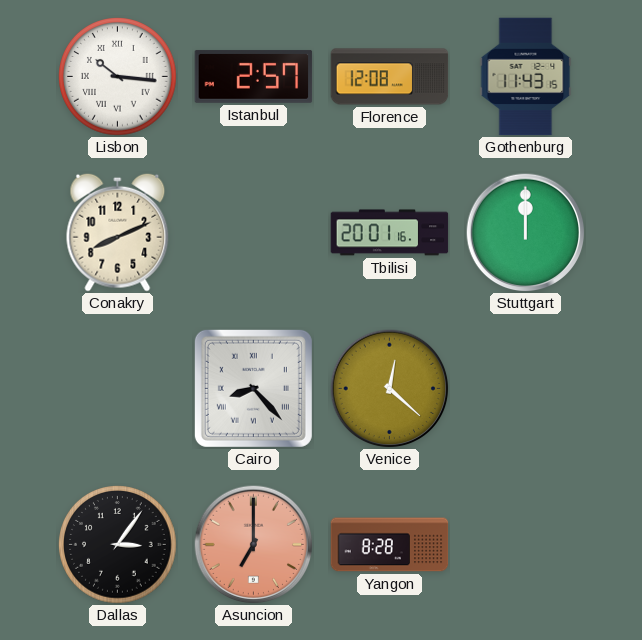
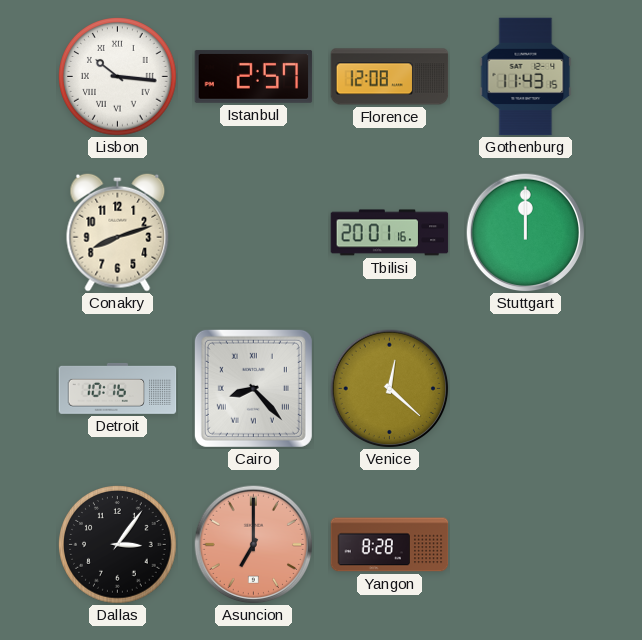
Conakry: 8:11 -> 8:12
Detroit: none -> 10:16
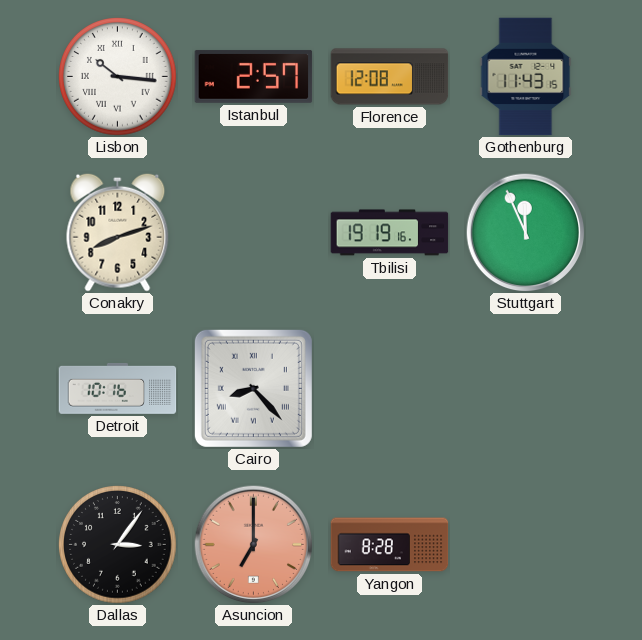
Tbilisi: 20:01 -> 19:19
Stuttgart: 12:00 -> 11:56
Venice: 12:22 -> none
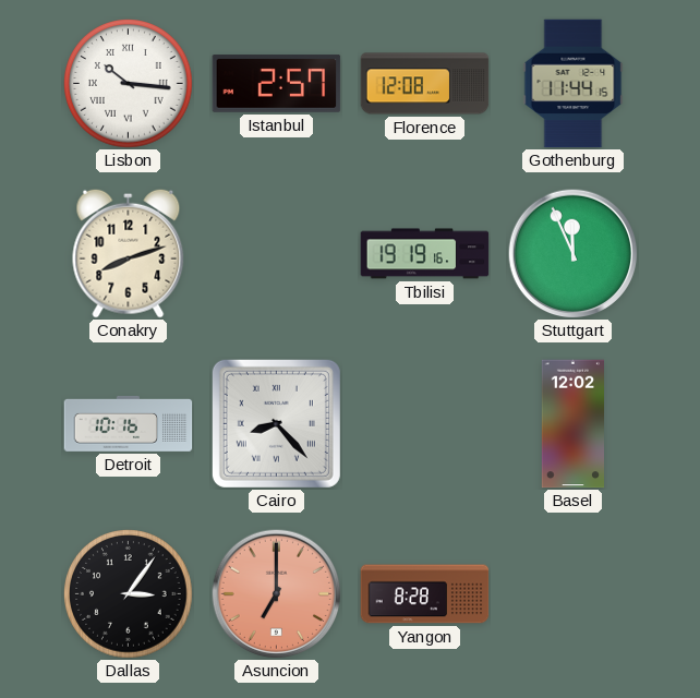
Gothenburg: 11:43 -> 11:44
Basel: none -> 12:02
